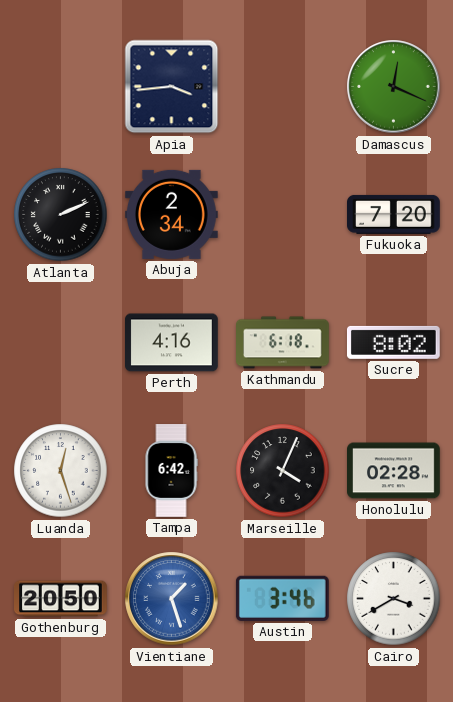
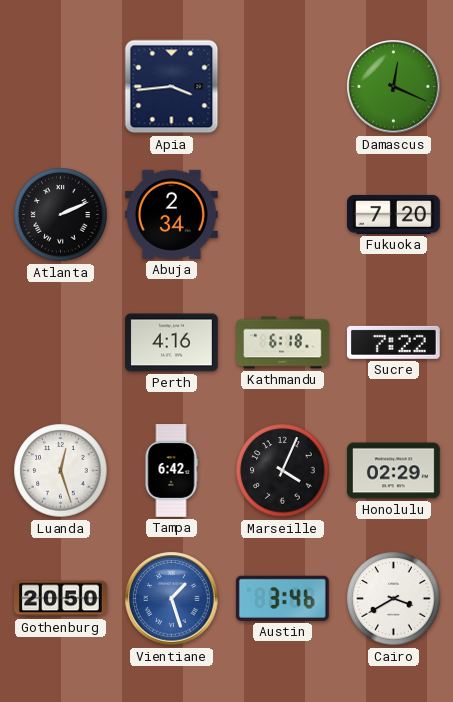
Sucre: 8:02 -> 7:22
Honolulu: 02:28 -> 02:29
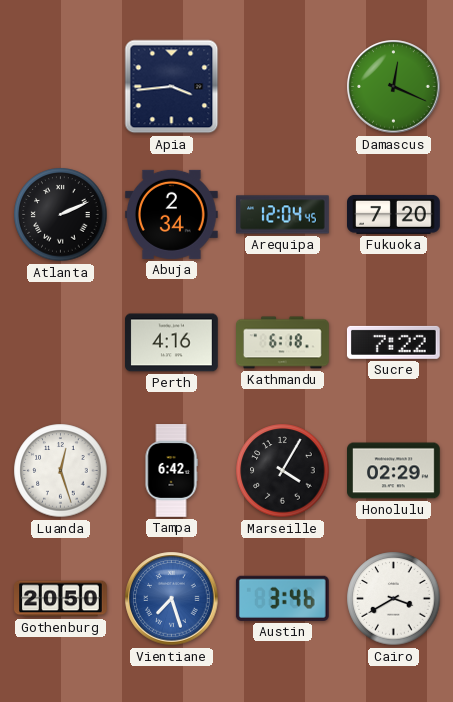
Arequipa: none -> 12:04
Marseille: 4:04 -> 4:05
Vientiane: 1:27 -> 7:27
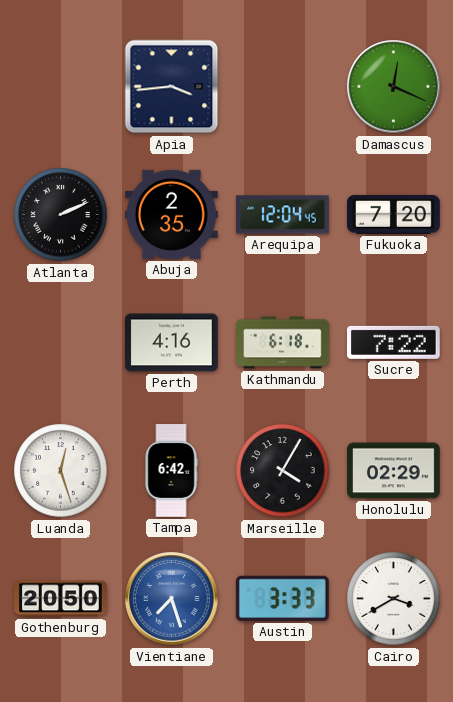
Abuja: 2:34 -> 2:35
Austin: 3:46 -> 3:33
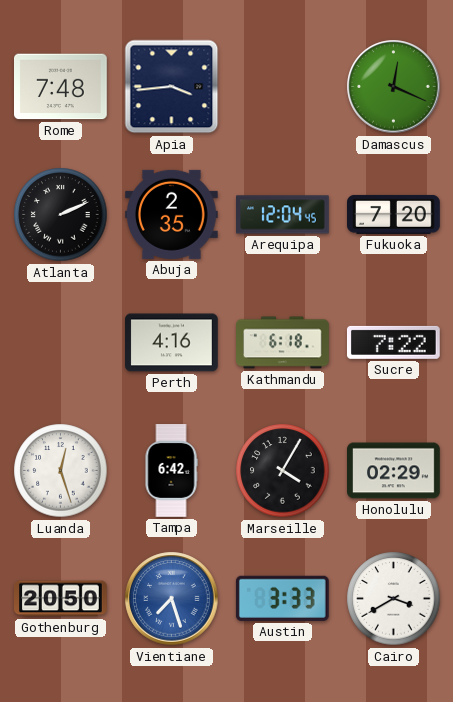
Rome: none -> 7:48
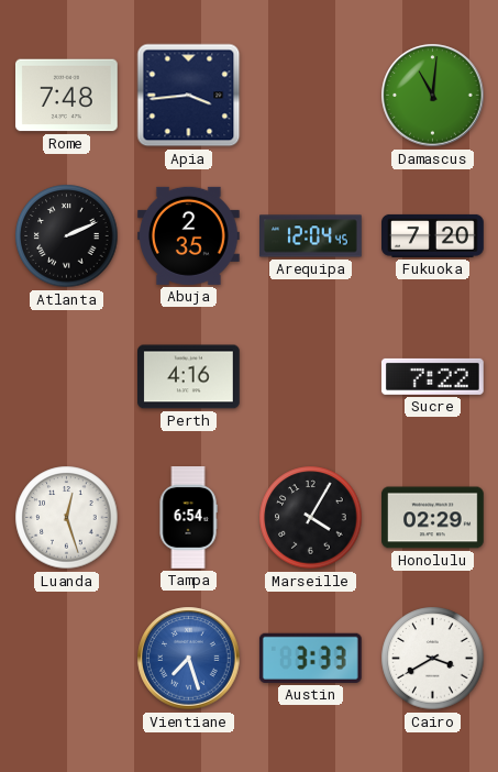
Damascus: 12:19 -> 11:01
Kathmandu: 6:18 -> none
Tampa: 6:42 -> 6:54
Gothenburg: 20:50 -> none
